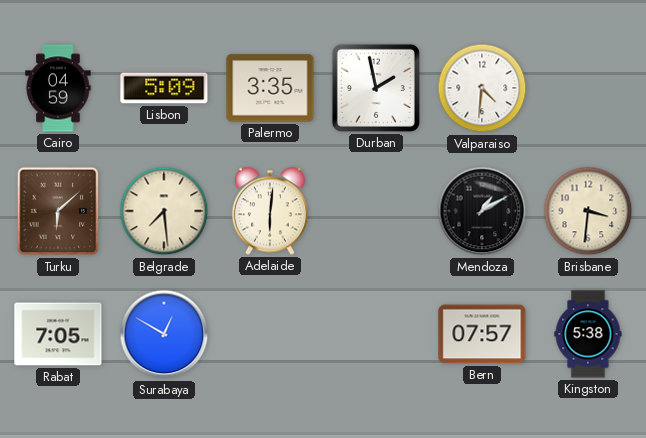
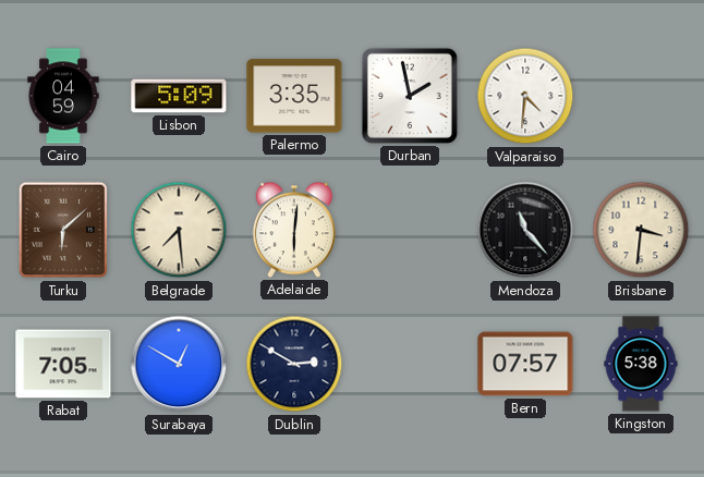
Mendoza: 1:10 -> 11:23
Dublin: none -> 2:50
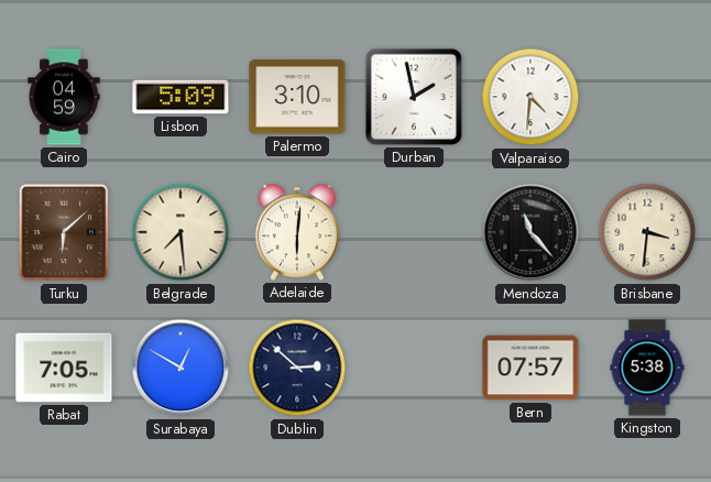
Palermo: 3:35 -> 3:10
Dublin: 2:50 -> 2:52
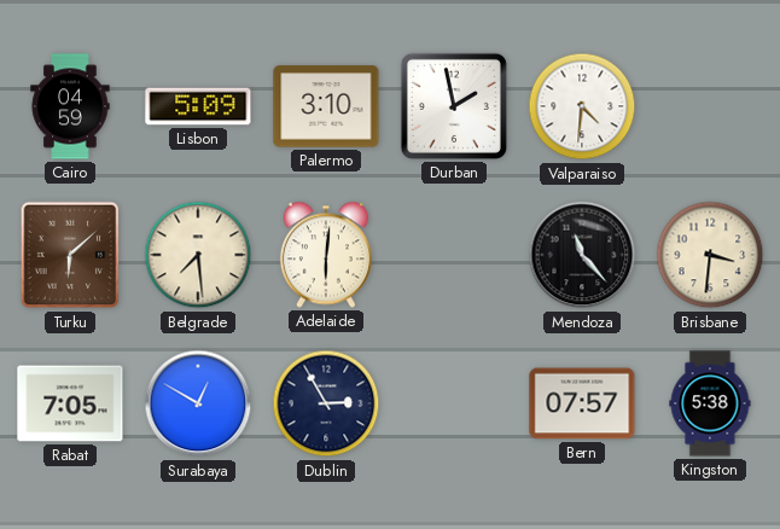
Dublin: 2:52 -> 2:55
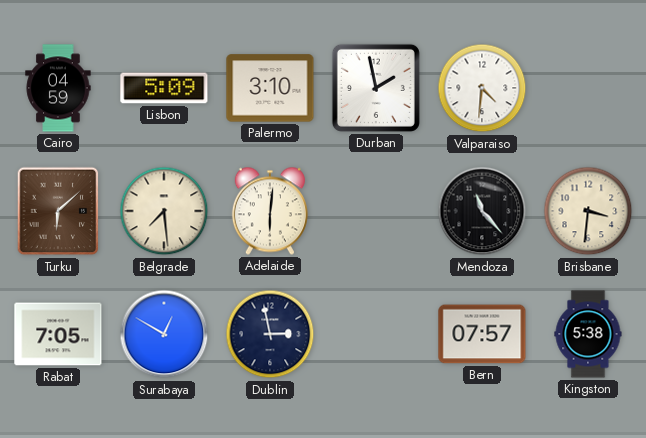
Dublin: 2:55 -> 2:58
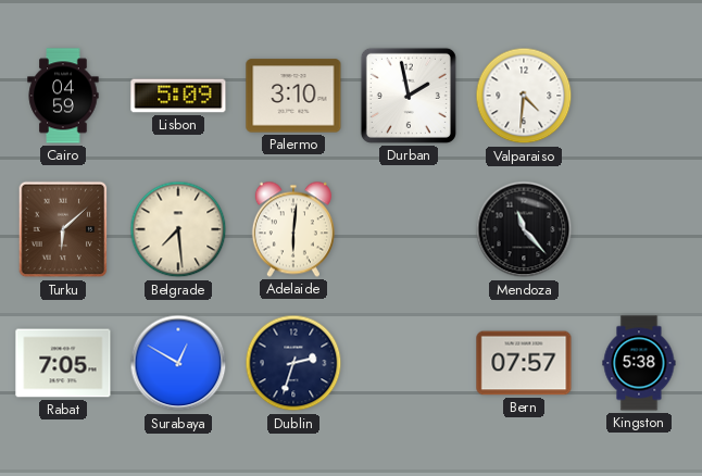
Brisbane: 3:31 -> none
Dublin: 2:58 -> 2:33
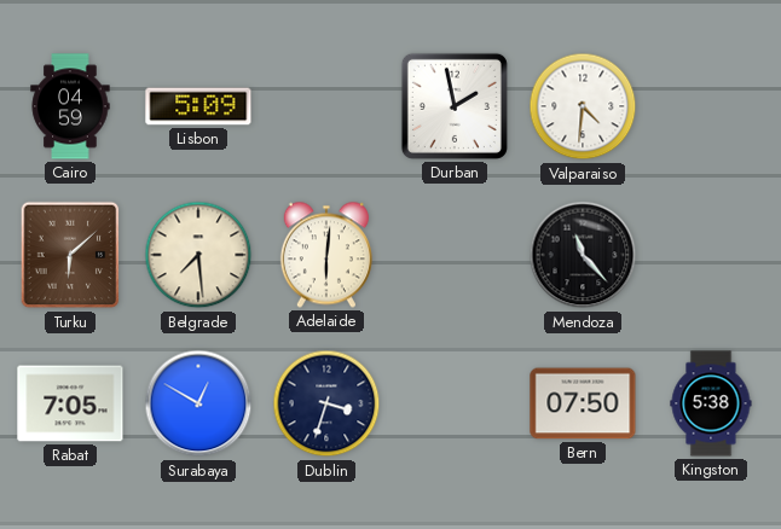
Palermo: 3:10 -> none
Dublin: 2:33 -> 3:33
Bern: 07:57 -> 07:50
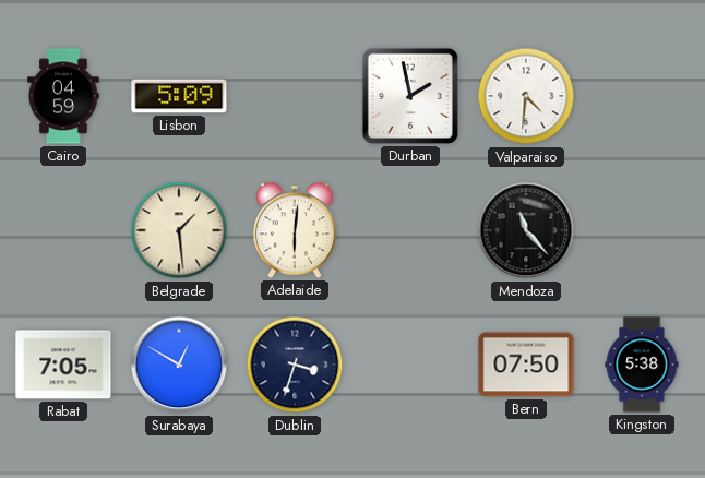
Turku: 6:08 -> none
Belgrade: 7:29 -> 1:29
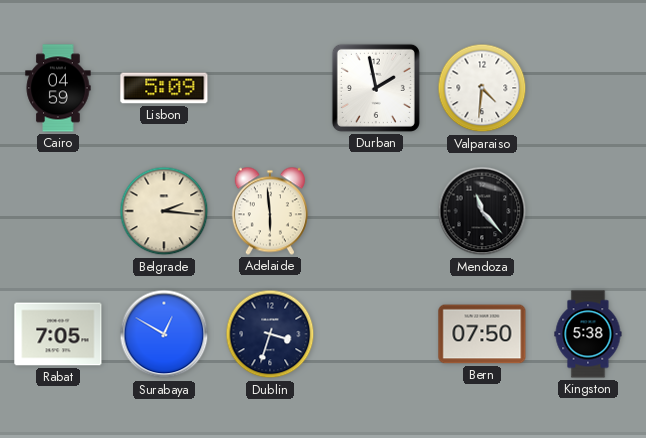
Belgrade: 1:29 -> 2:16
Adelaide: 6:01 -> 5:59
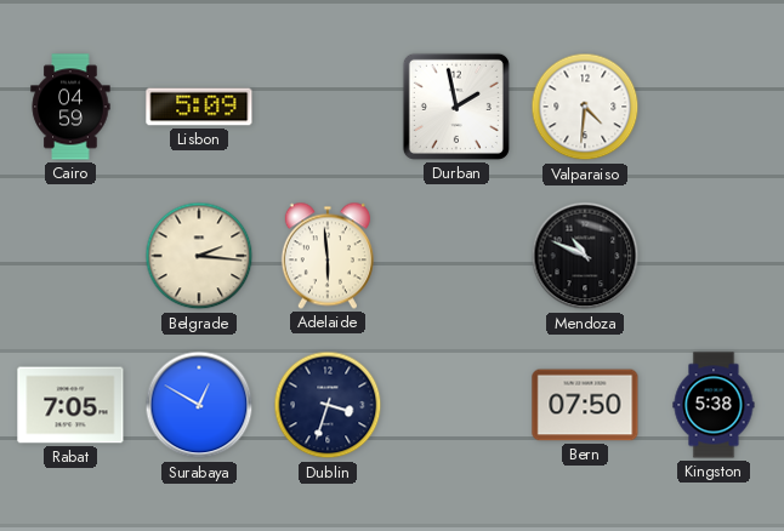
Mendoza: 11:23 -> 10:49
